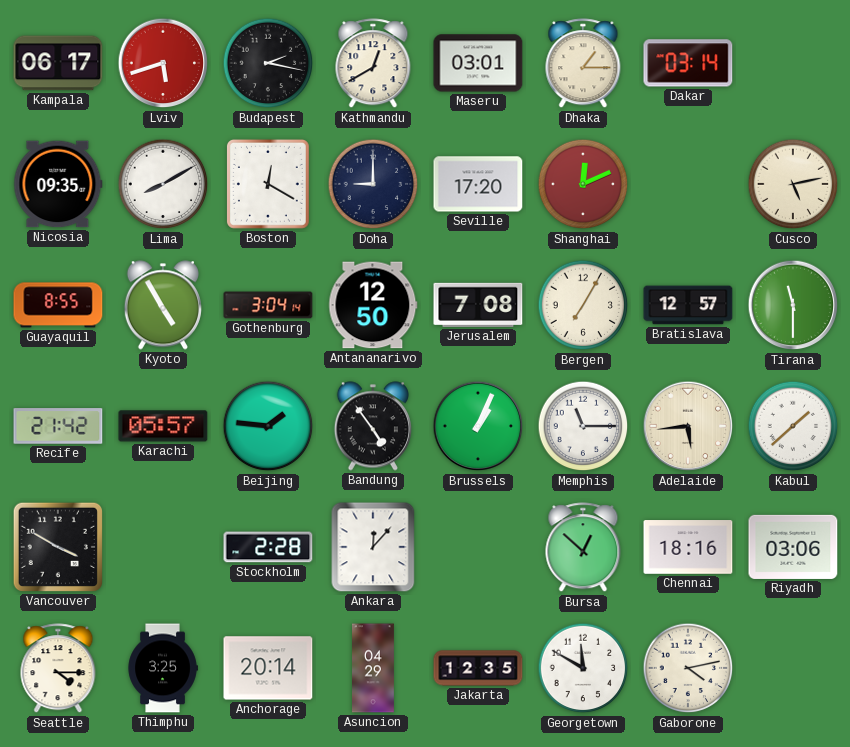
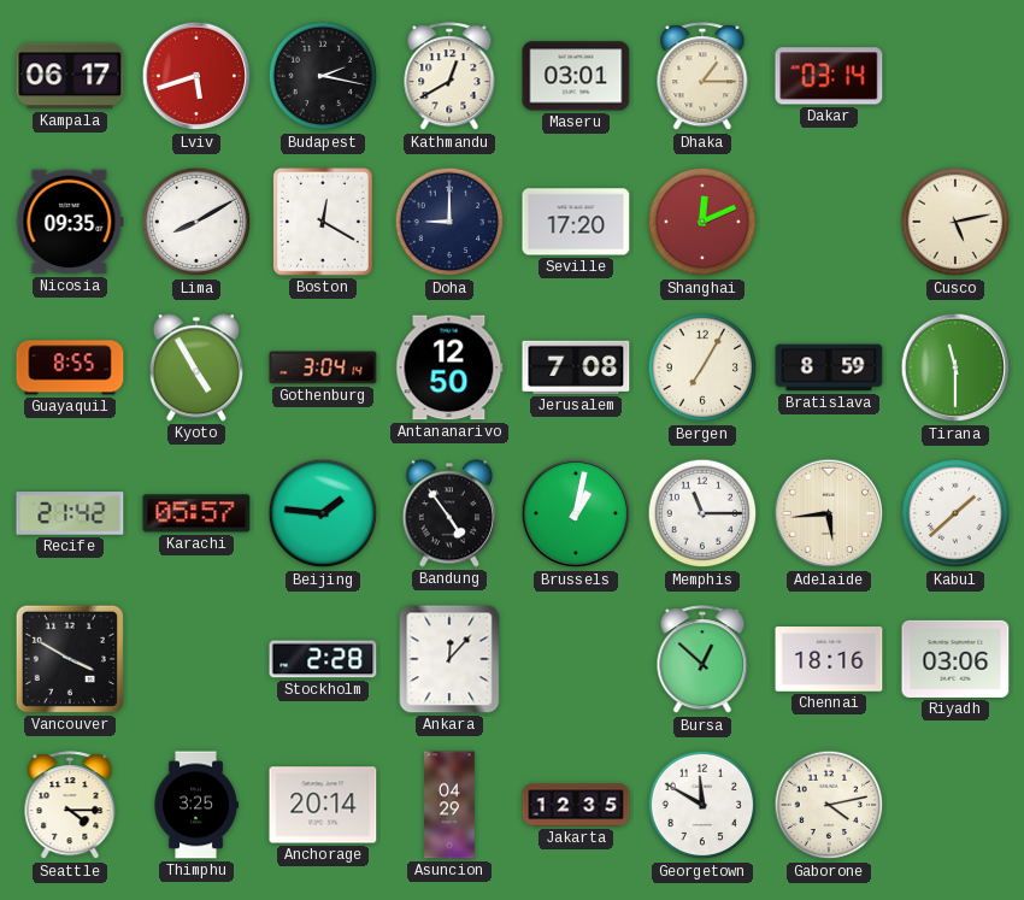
Bratislava: 12:57 -> 8:59
Brussels: 1:04 -> 1:02
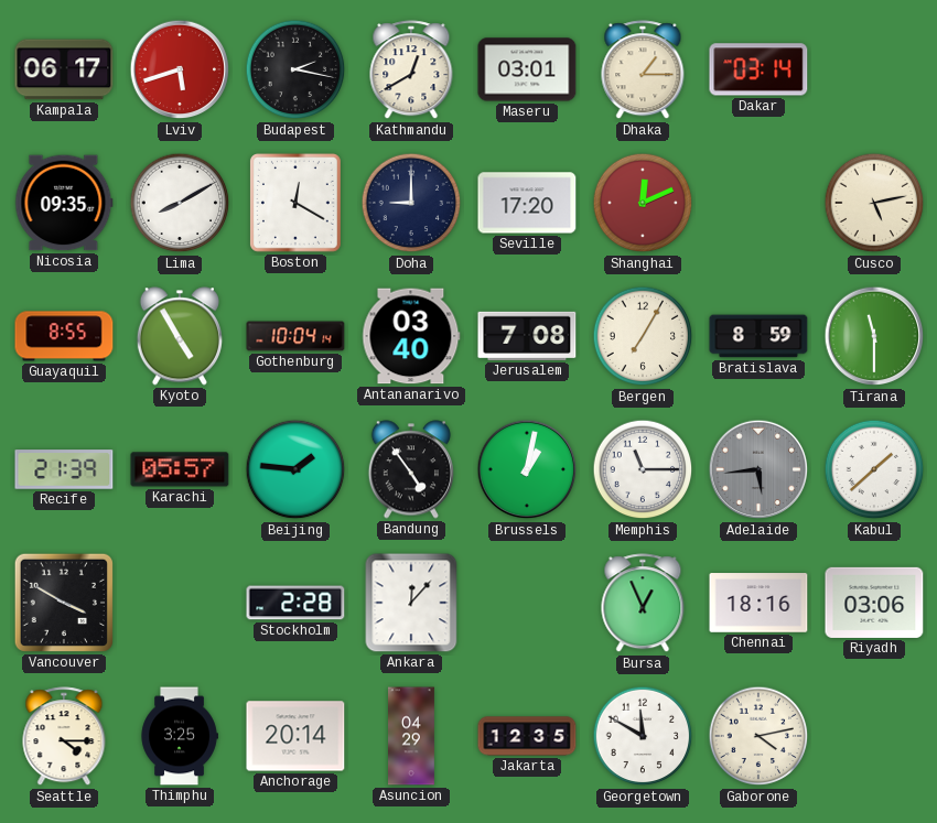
Gothenburg: 3:04 -> 10:04
Antananarivo: 12:50 -> 03:40
Recife: 21:42 -> 21:39
Adelaide dial: cream -> grey
Bursa: 12:52 -> 12:56
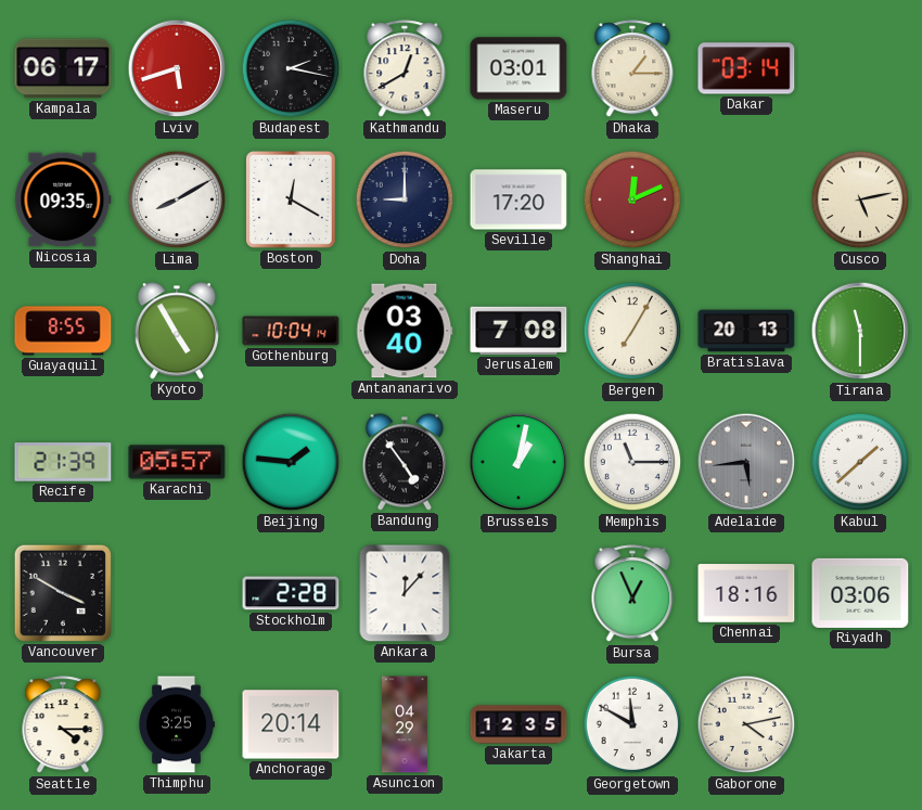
Bratislava: 8:59 -> 20:13
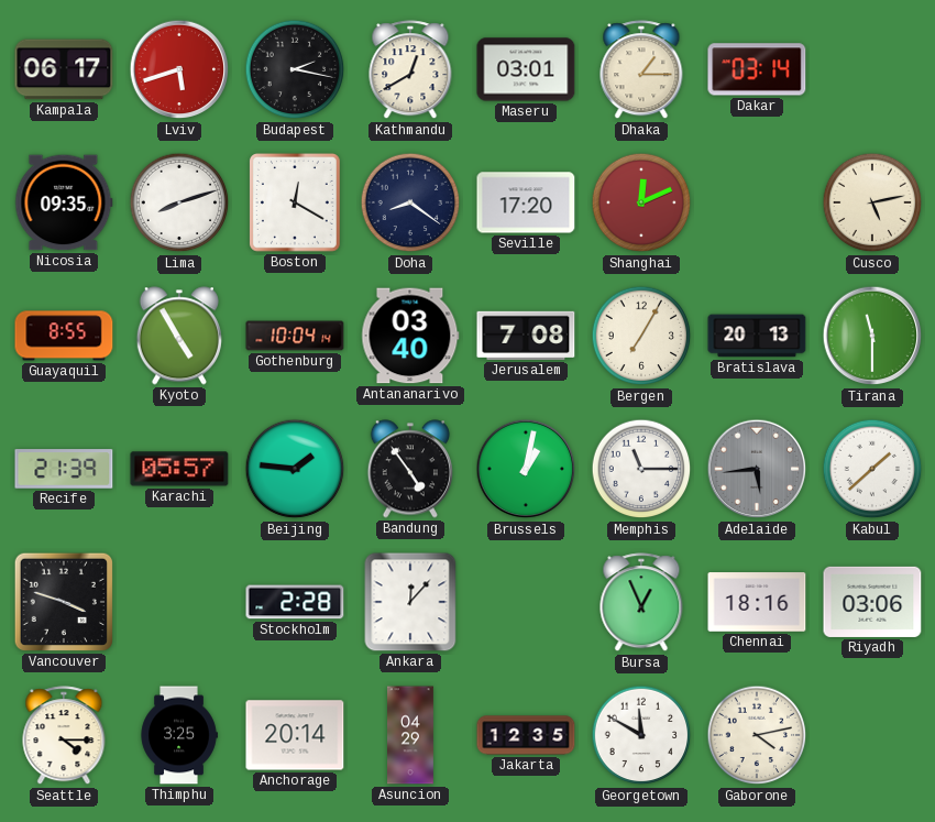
Lima: 8:10 -> 8:12
Doha: 9:00 -> 8:21
Vancouver: 3:50 -> 3:48
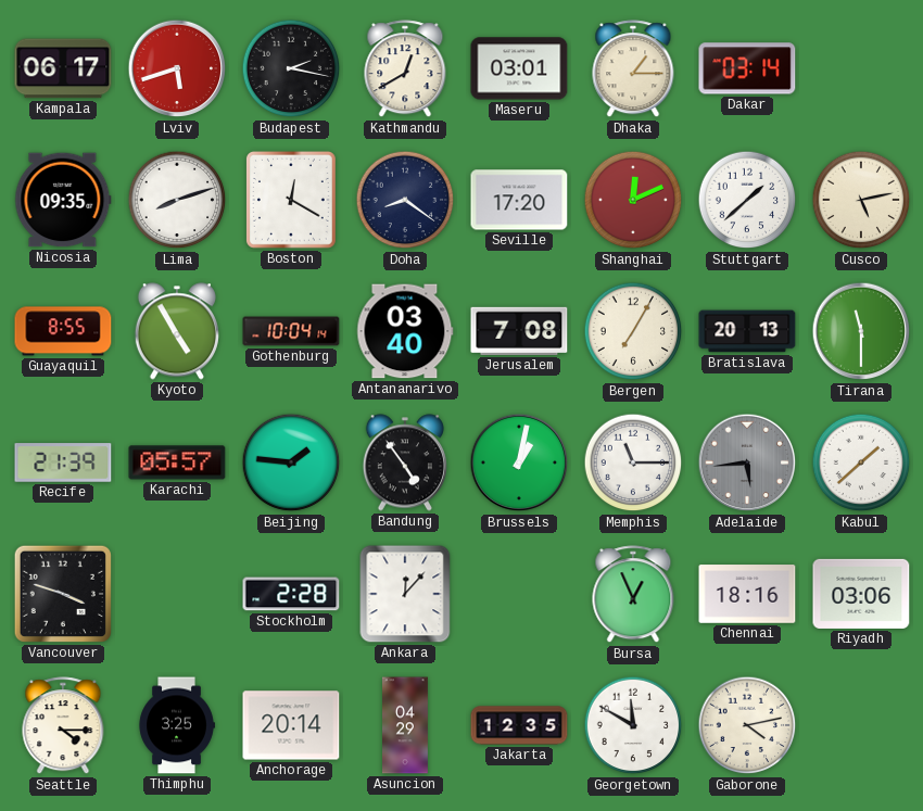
Stuttgart: none -> 1:38
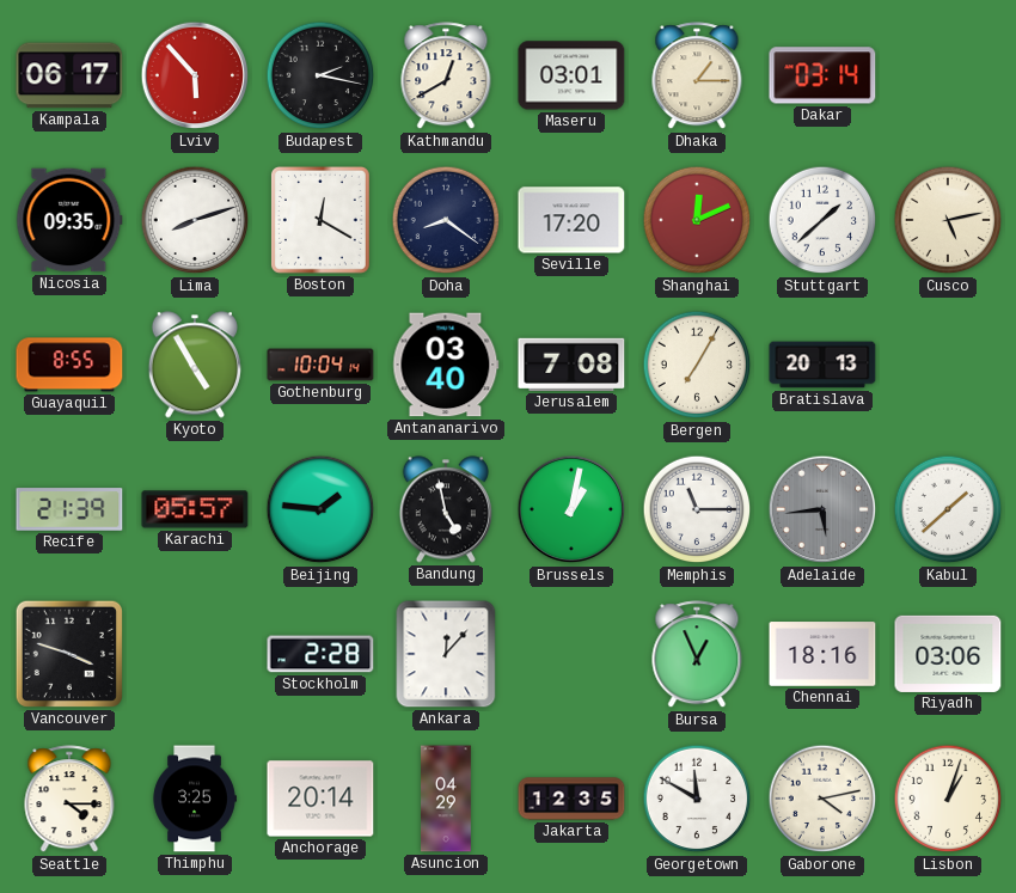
Lviv: 5:42 -> 5:53
Tirana: 11:30 -> none
Bandung: 4:54 -> 4:58
Lisbon: none -> 1:03
